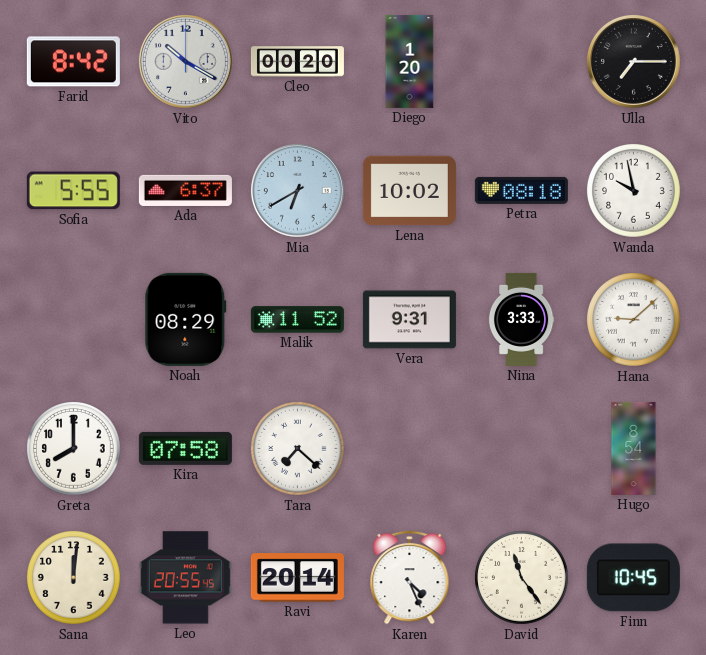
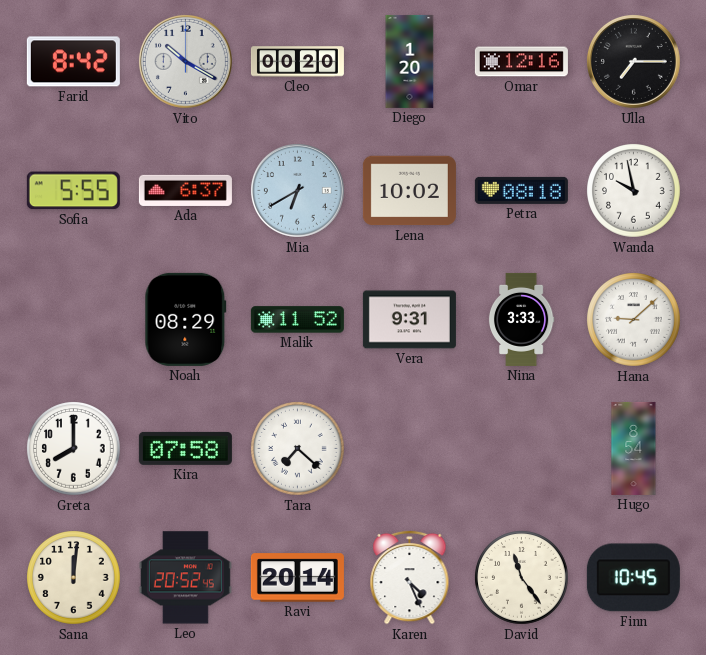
Omar: none -> 12:16
Leo: 20:55 -> 20:52
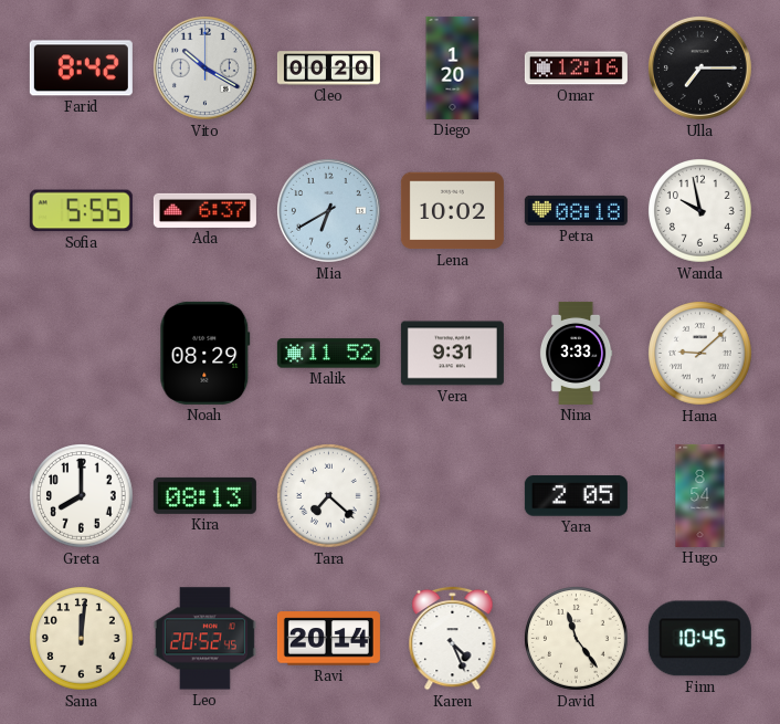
Kira: 07:58 -> 08:13
Yara: none -> 2:05
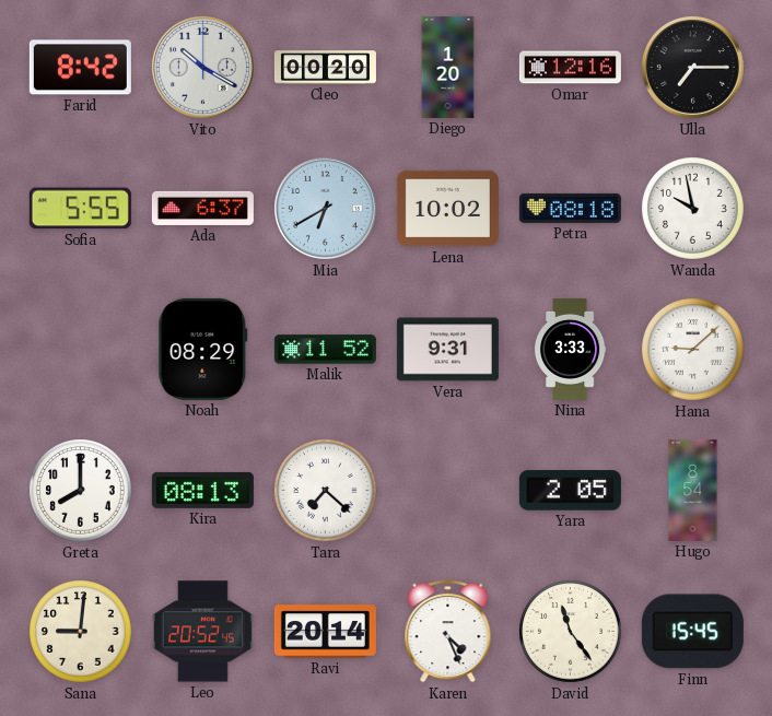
Sana: 12:01 -> 9:01
Finn: 10:45 -> 15:45
